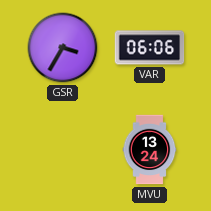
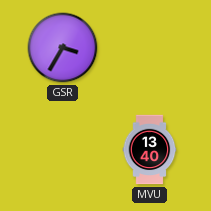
VAR: 06:06 -> none
MVU: 13:24 -> 13:40
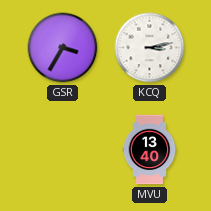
KCQ: none -> 3:13
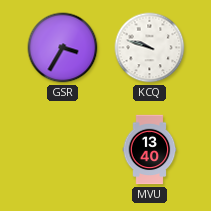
KCQ: 3:13 -> 9:48
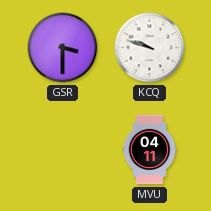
GSR: 3:35 -> 3:30
MVU: 13:40 -> 04:11
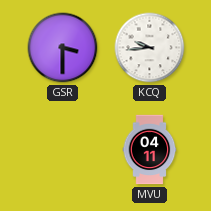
KCQ: 9:48 -> 9:44
